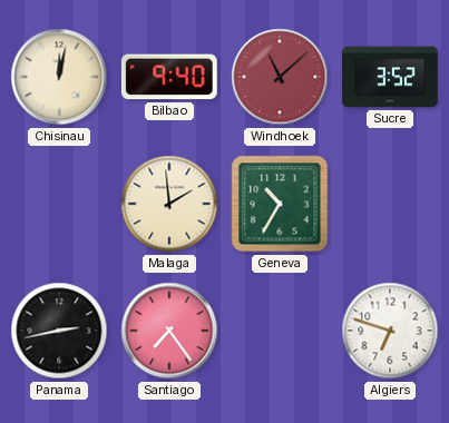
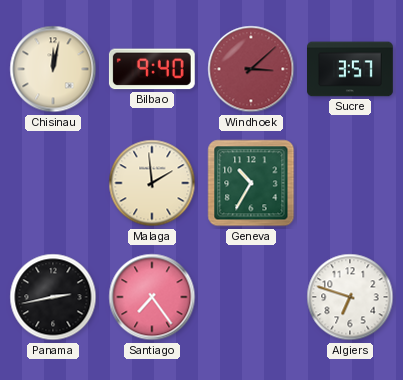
Windhoek: 11:08 -> 3:08
Sucre: 3:52 -> 3:57
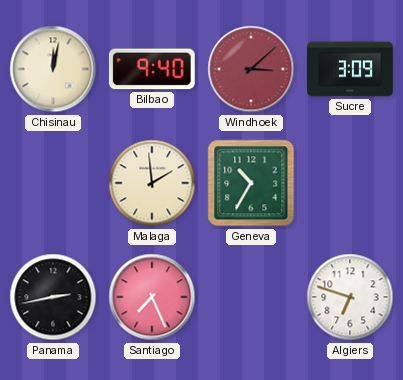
Sucre: 3:57 -> 3:09
Santiago: 7:24 -> 7:26
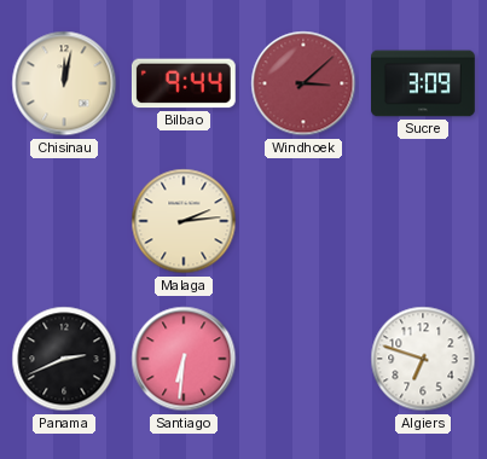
Bilbao: 9:40 -> 9:44
Malaga: 1:59 -> 2:14
Geneva: 10:35 -> none
Panama: 2:43 -> 2:41
Santiago: 7:26 -> 6:31
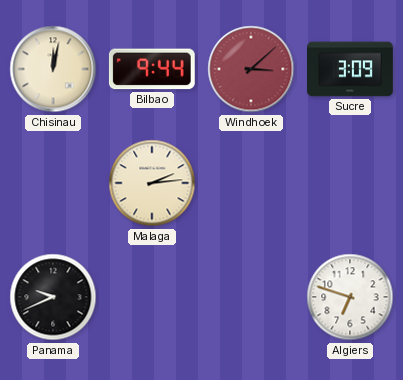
Panama: 2:41 -> 9:41
Santiago: 6:31 -> none
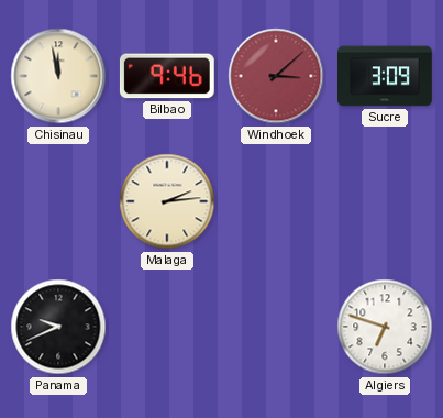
Chisinau: 12:02 -> 11:58
Bilbao: 9:44 -> 9:46
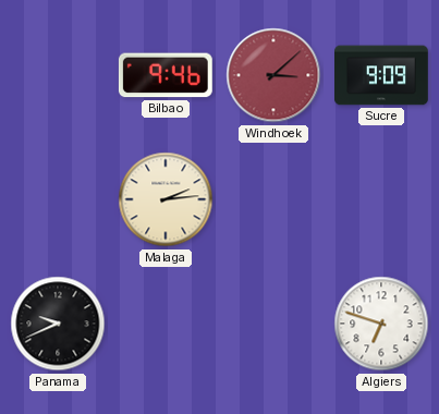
Chisinau: 11:58 -> none
Sucre: 3:09 -> 9:09
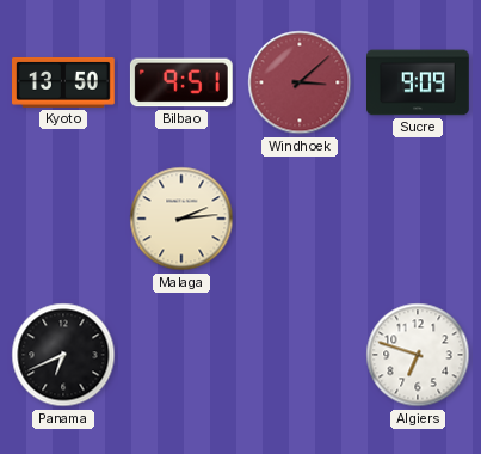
Kyoto: none -> 13:50
Bilbao: 9:46 -> 9:51
Panama: 9:41 -> 6:41
